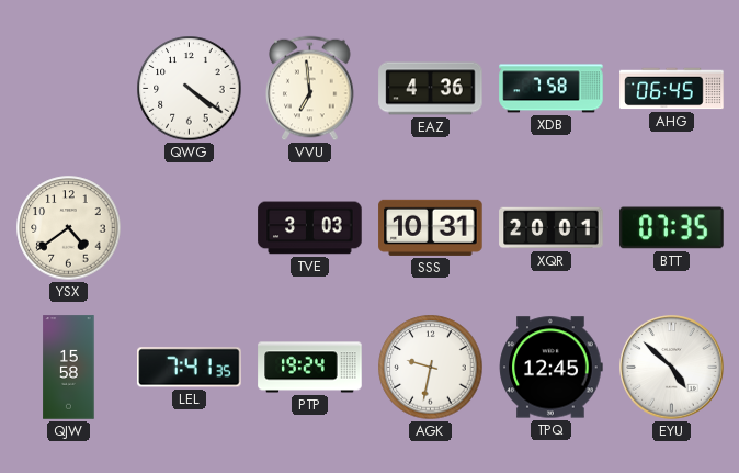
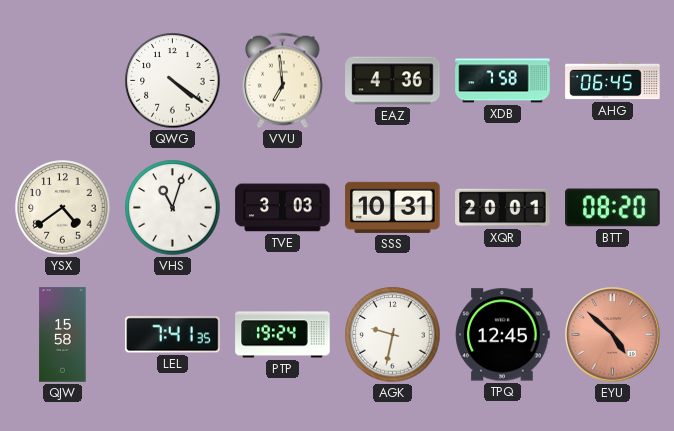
VHS: none -> 11:03
BTT: 07:35 -> 08:20
EYU dial: white -> salmon
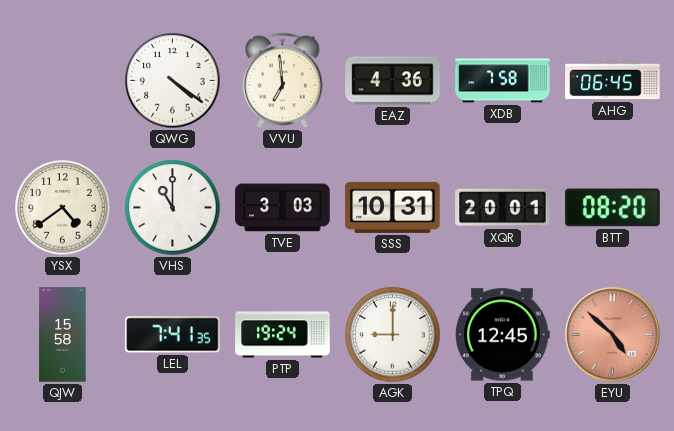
VHS: 11:03 -> 11:00
AGK: 9:32 -> 9:00
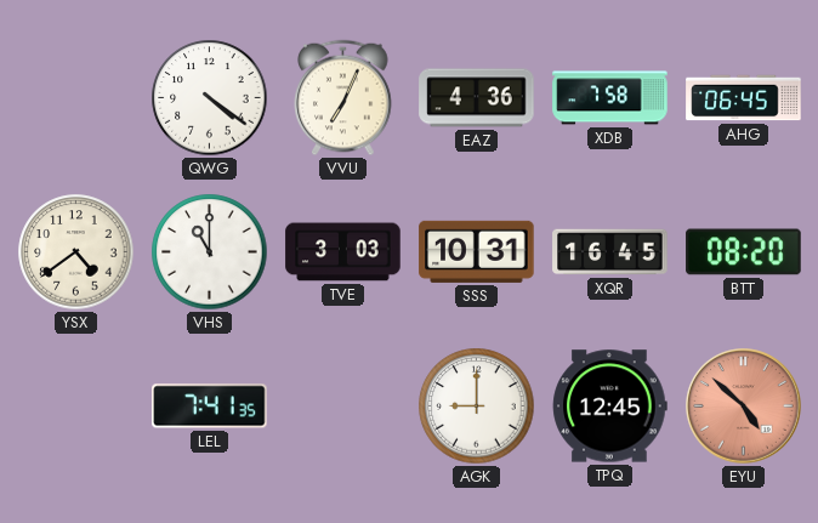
VVU: 6:59 -> 7:04
XQR: 20:01 -> 16:45
QJW: 15:58 -> none
PTP: 19:24 -> none
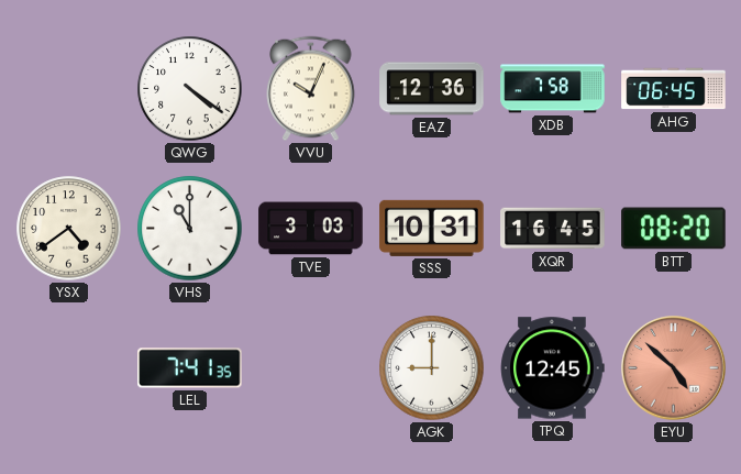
VVU: 7:04 -> 10:04
EAZ: 4:36 -> 12:36
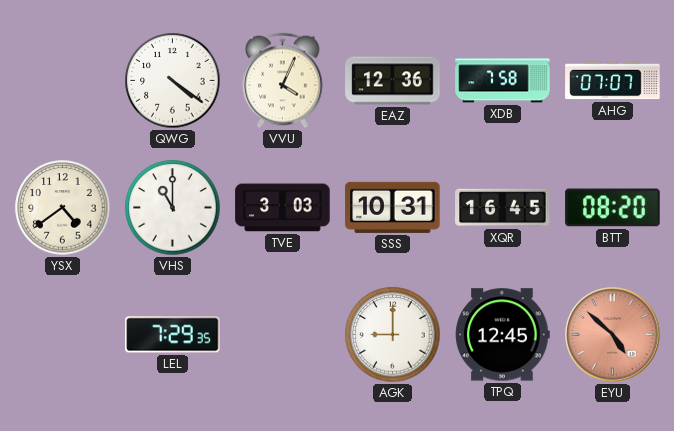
VVU: 10:04 -> 4:04
AHG: 06:45 -> 07:07
LEL: 7:41 -> 7:29
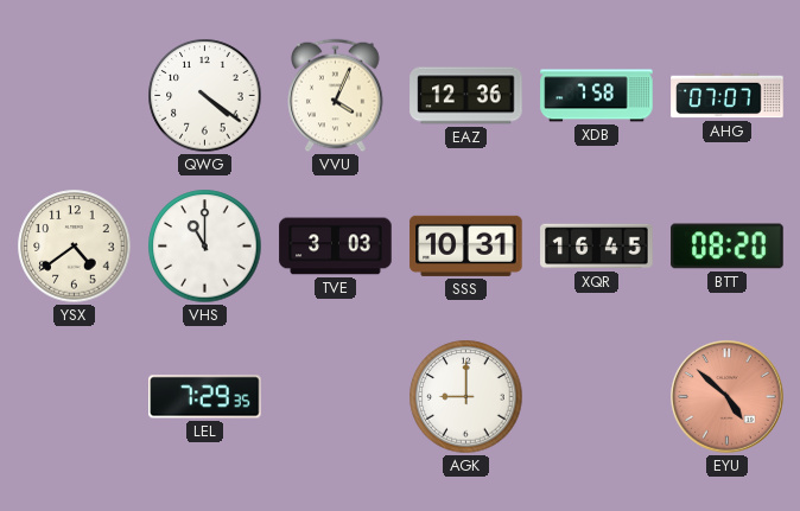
TPQ: 12:45 -> none
